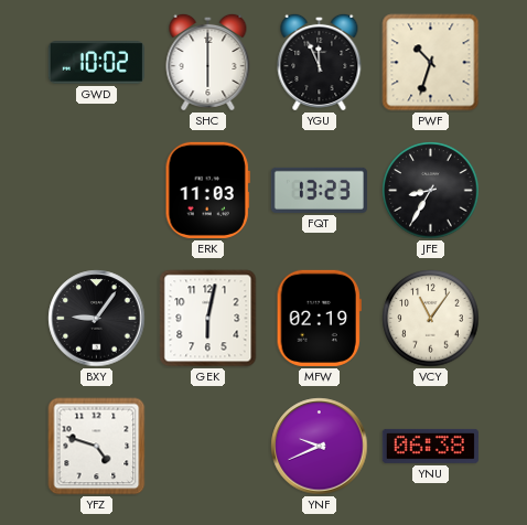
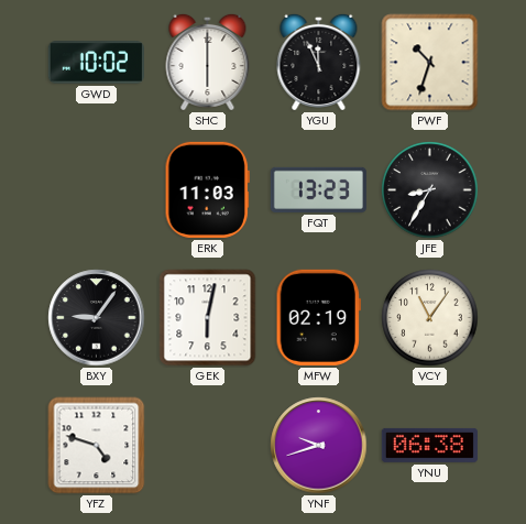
YNF: 9:41 -> 9:42
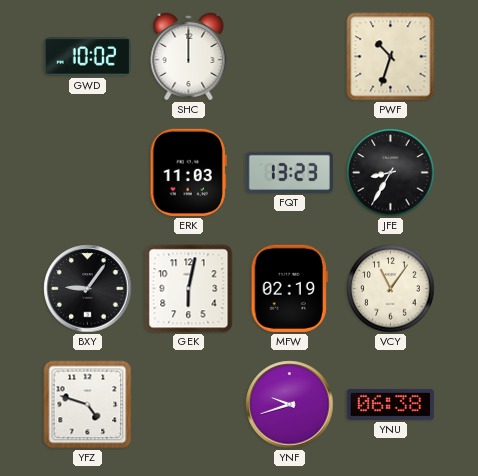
SHC: 6:00 -> 12:00
YGU: 11:56 -> none
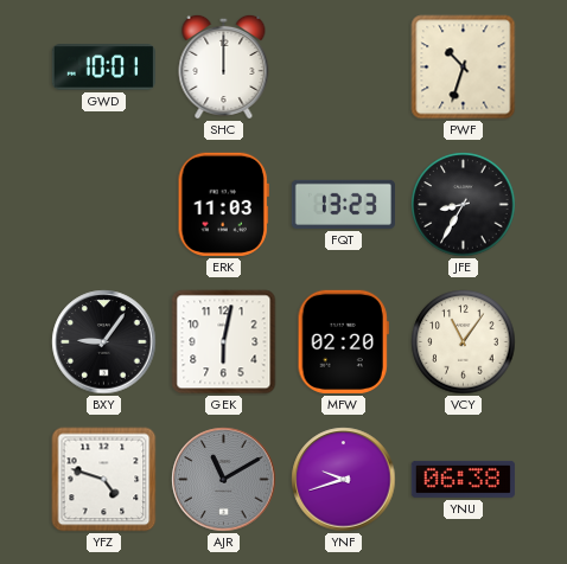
GWD: 10:02 -> 10:01
MFW: 02:19 -> 02:20
AJR: none -> 11:10
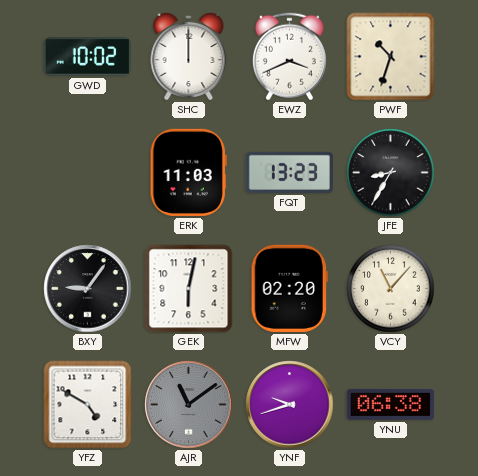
GWD: 10:01 -> 10:02
EWZ: none -> 3:41
VCY: 11:06 -> 11:07
YFZ: 4:48 -> 4:50
AJR: 11:10 -> 11:09
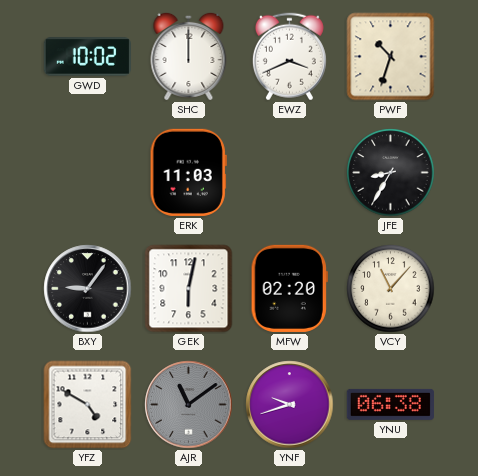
FQT: 13:23 -> none
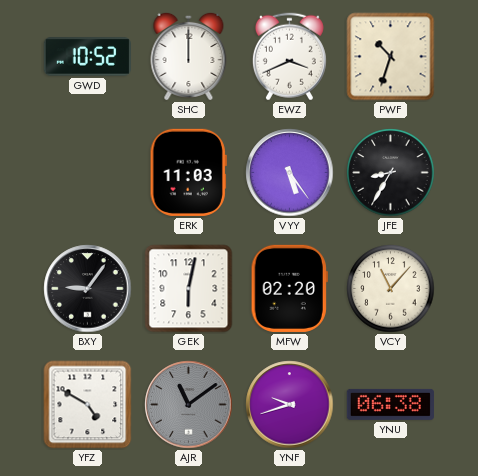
GWD: 10:02 -> 10:52
VYY: none -> 5:24
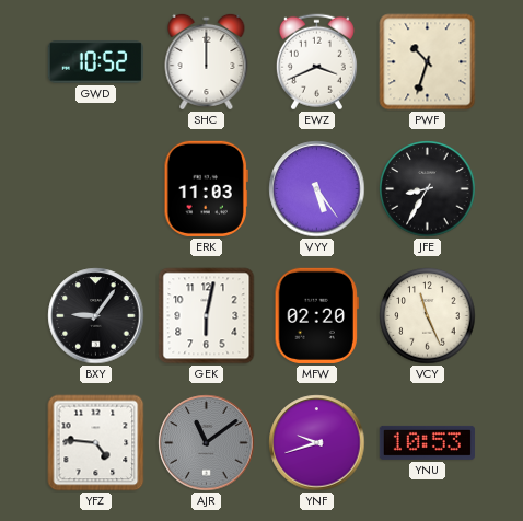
VCY: 11:07 -> 11:26
YFZ: 4:50 -> 4:46
YNU: 06:38 -> 10:53
